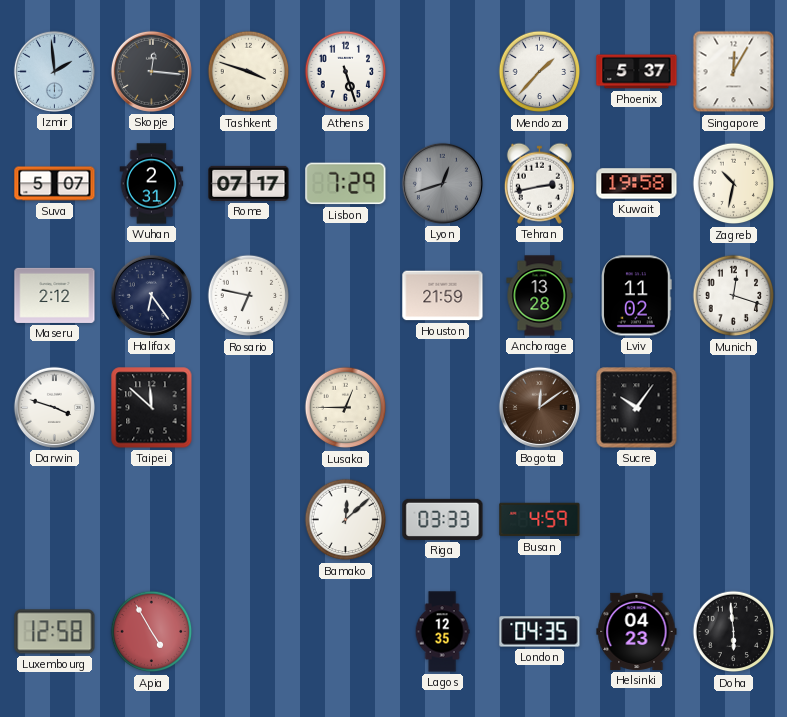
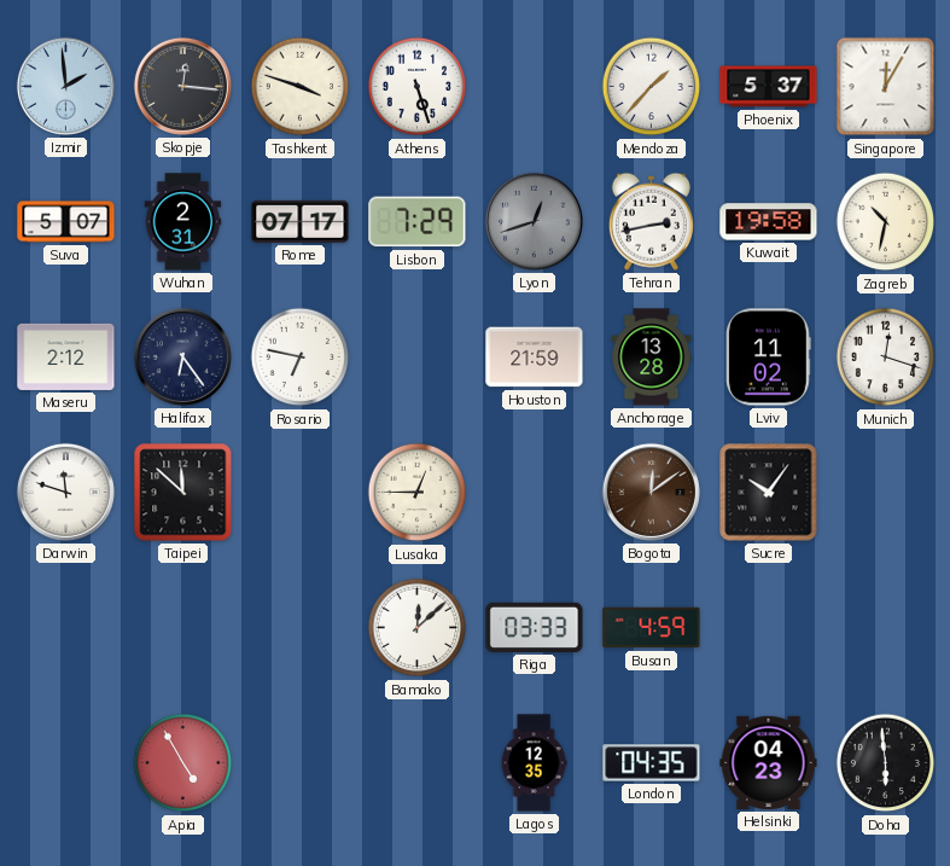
Darwin: 3:48 -> 11:48
Luxembourg: 12:58 -> none
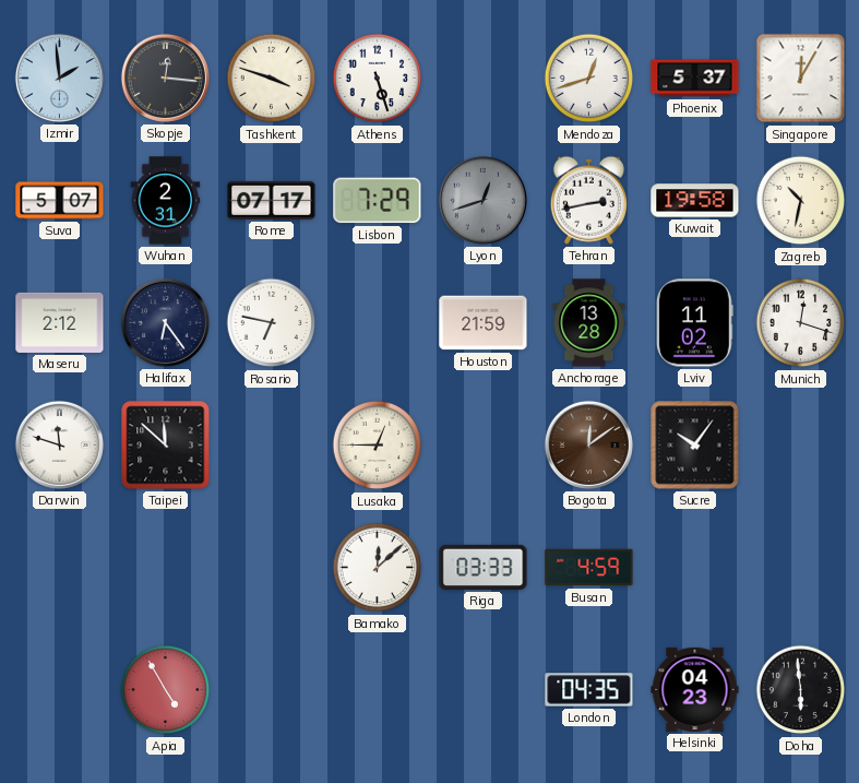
Mendoza: 1:37 -> 12:42
Lagos: 12:35 -> none
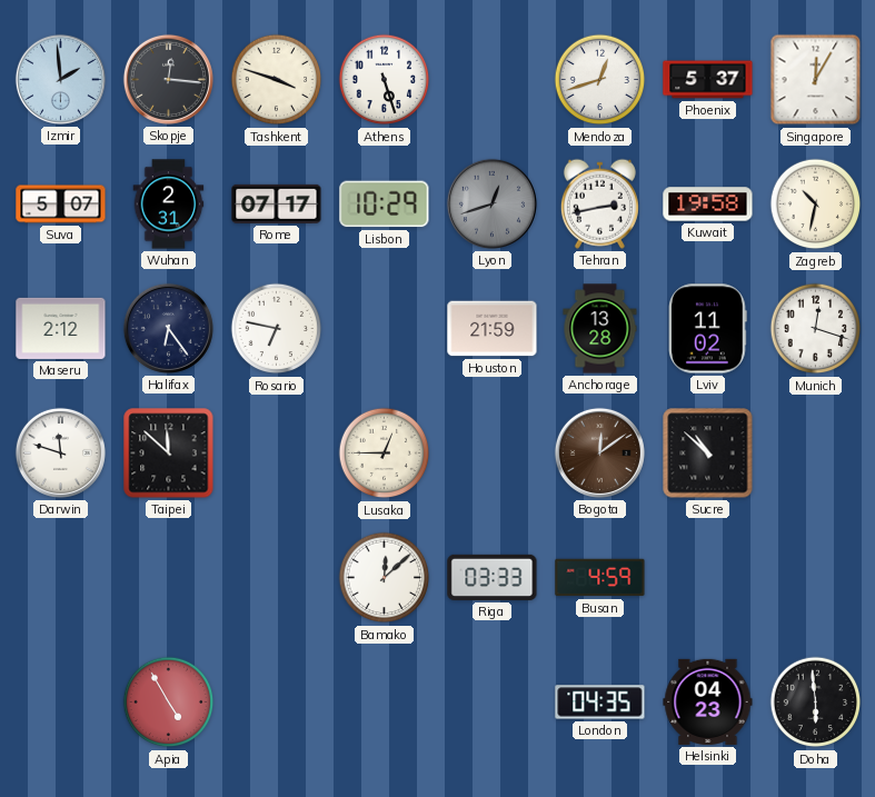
Lisbon: 7:29 -> 10:29
Sucre: 10:06 -> 10:52
